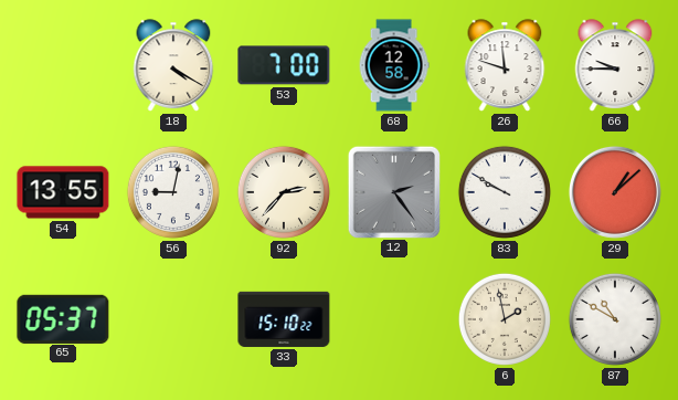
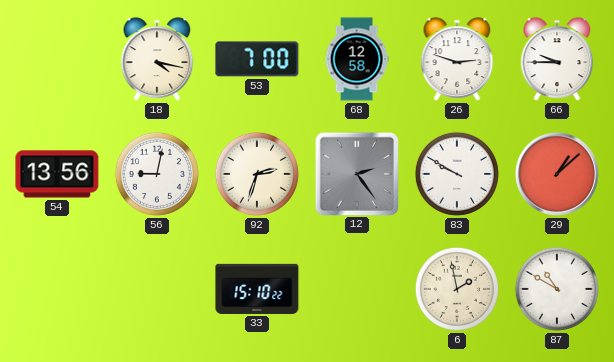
18: 4:20 -> 4:17
26: 11:48 -> 2:48
54: 13:55 -> 13:56
92: 2:37 -> 2:33
65: 05:37 -> none
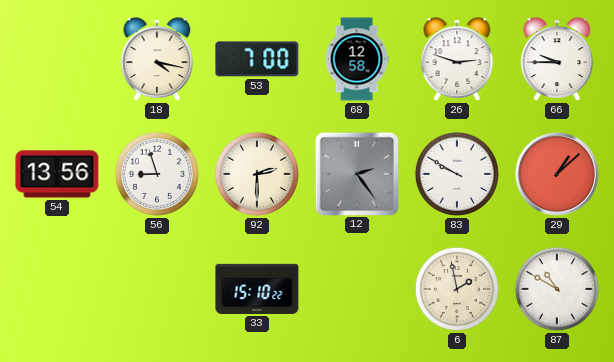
56: 9:02 -> 8:57
92: 2:33 -> 2:30
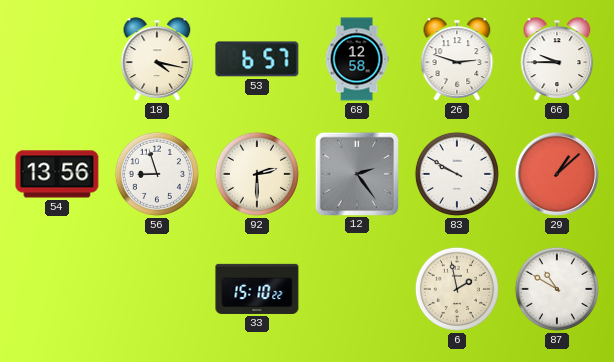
53: 7:00 -> 6:57
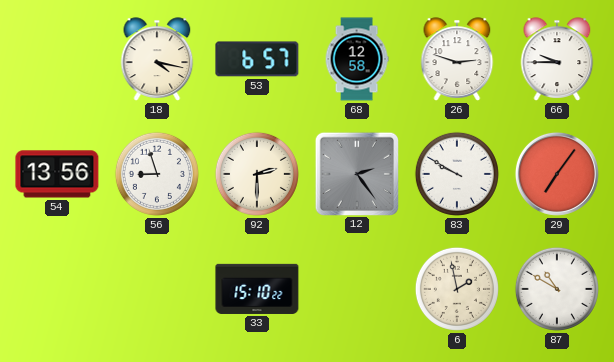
29: 1:08 -> 7:06
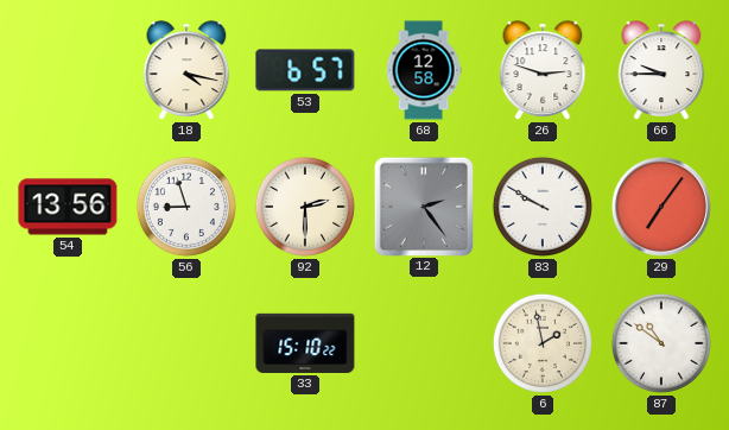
87: 10:50 -> 10:51
